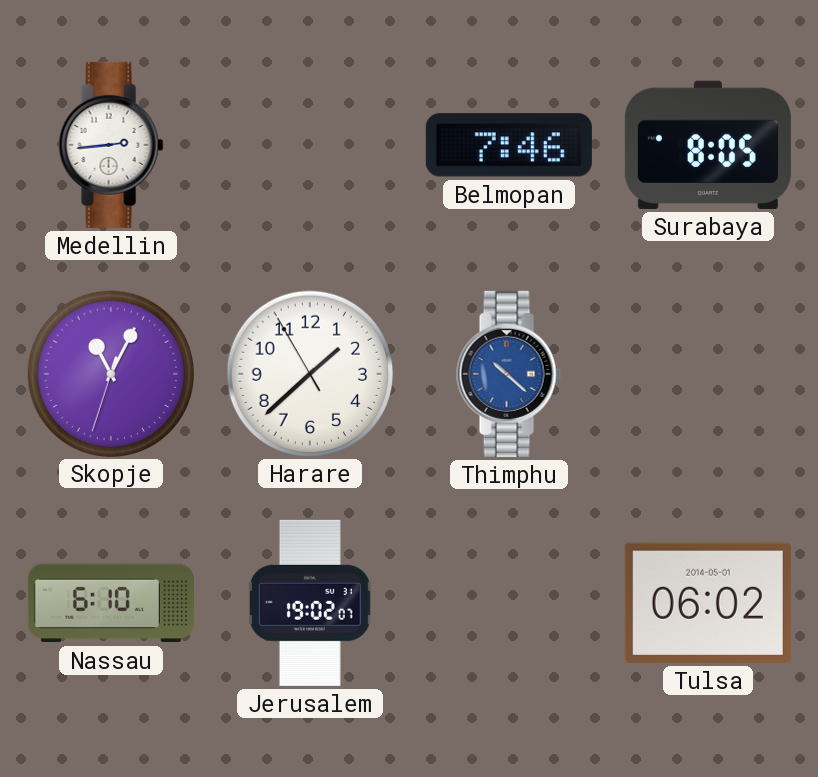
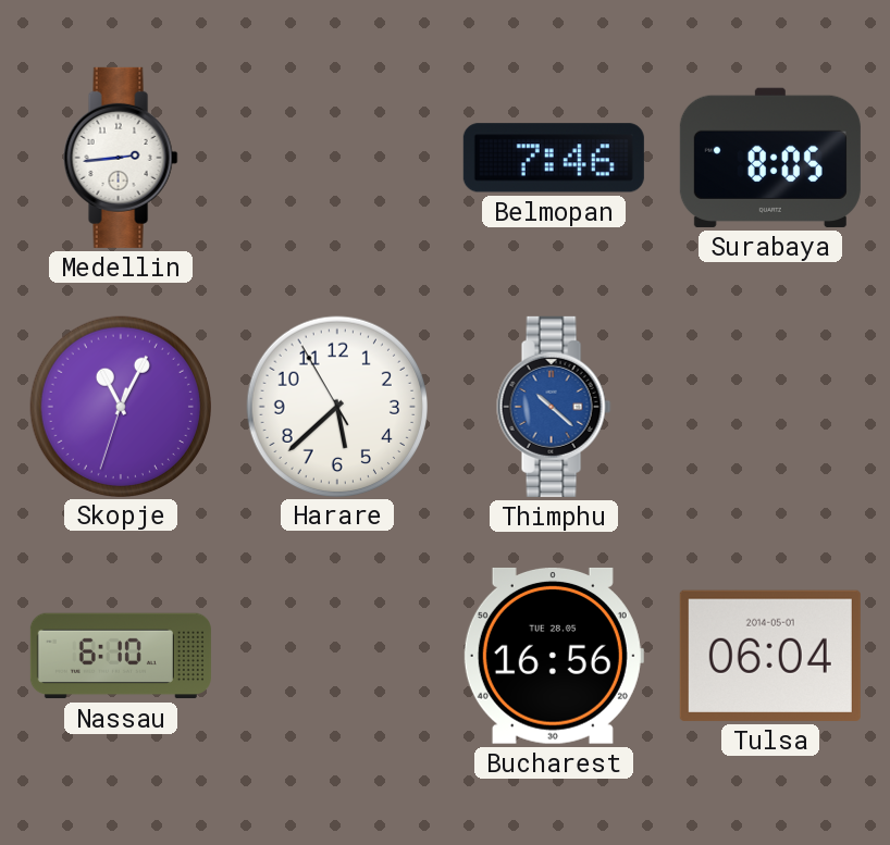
Harare: 1:37 -> 5:37
Jerusalem: 19:02 -> none
Bucharest: none -> 16:56
Tulsa: 06:02 -> 06:04
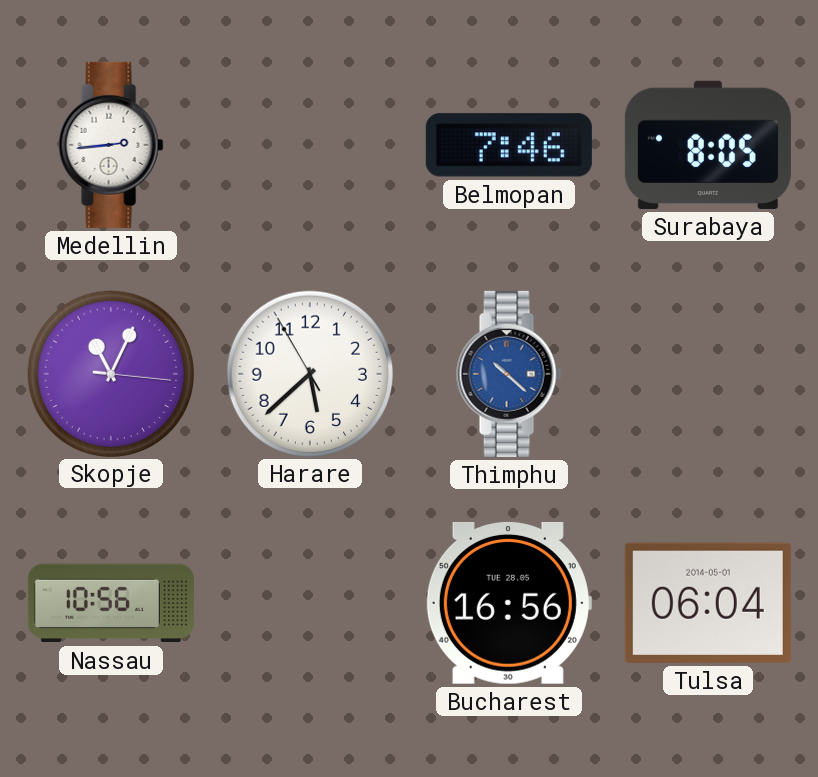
Skopje: 11:04:33 -> 11:04:16
Nassau: 6:10 -> 10:56
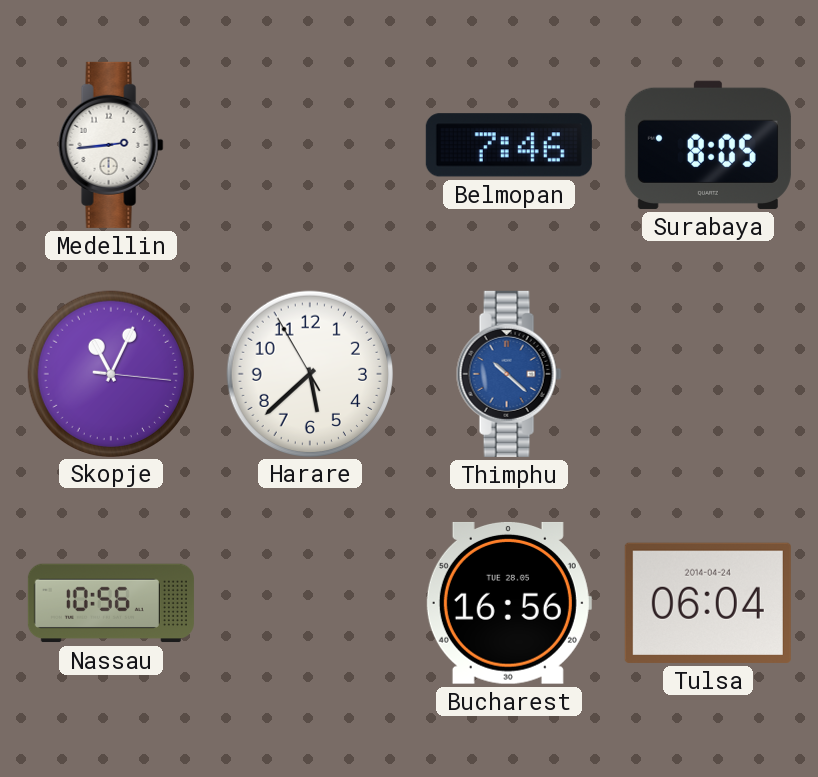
Tulsa date: 2014-05-01 -> 2014-04-24
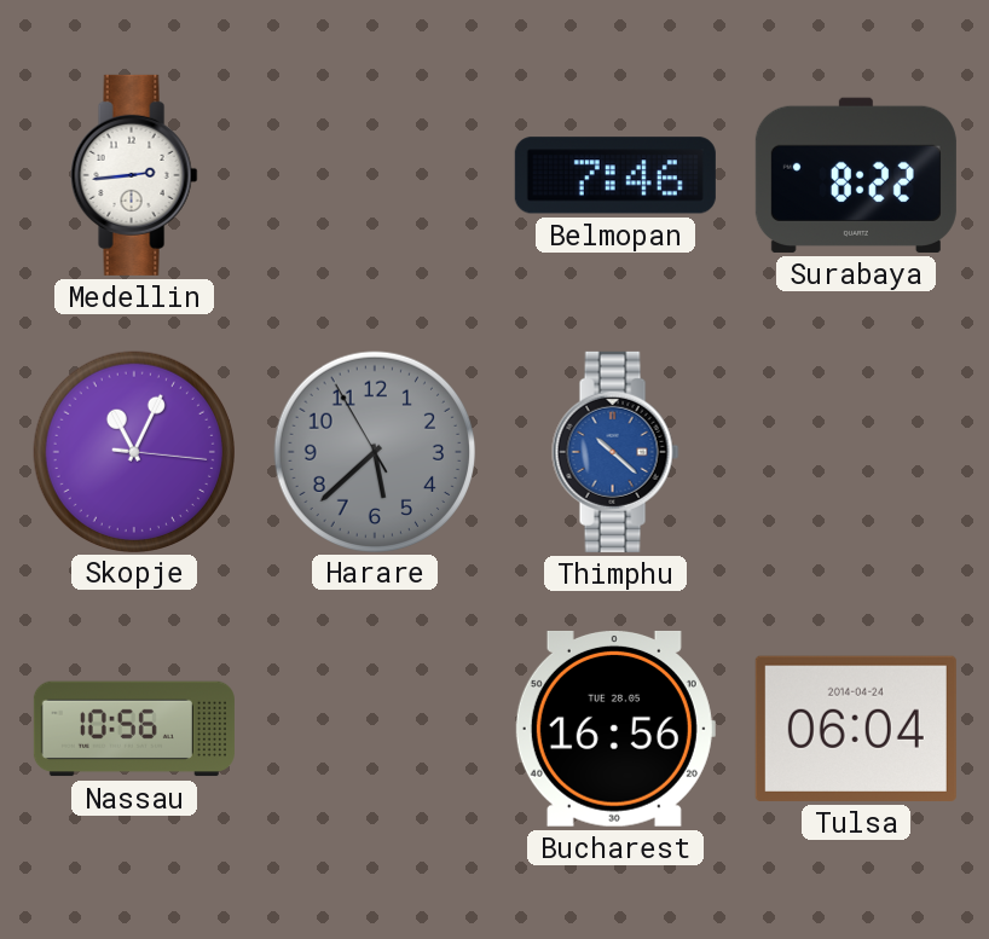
Surabaya: 8:05 -> 8:22
Harare dial: white -> grey
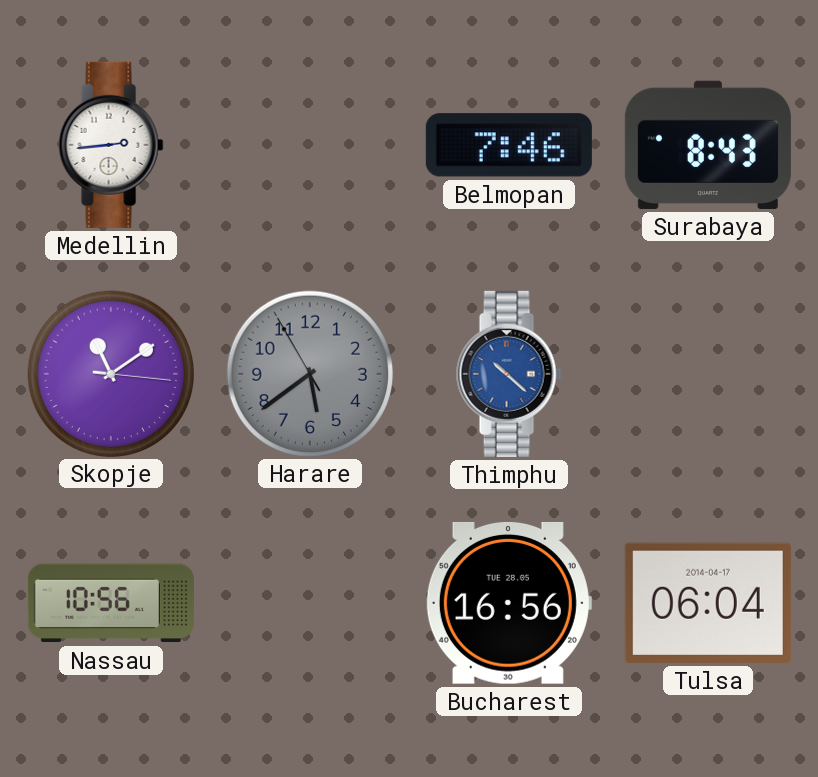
Surabaya: 8:22 -> 8:43
Skopje: 11:04 -> 11:09
Harare: 5:37 -> 5:38
Tulsa date: 2014-04-24 -> 2014-04-17
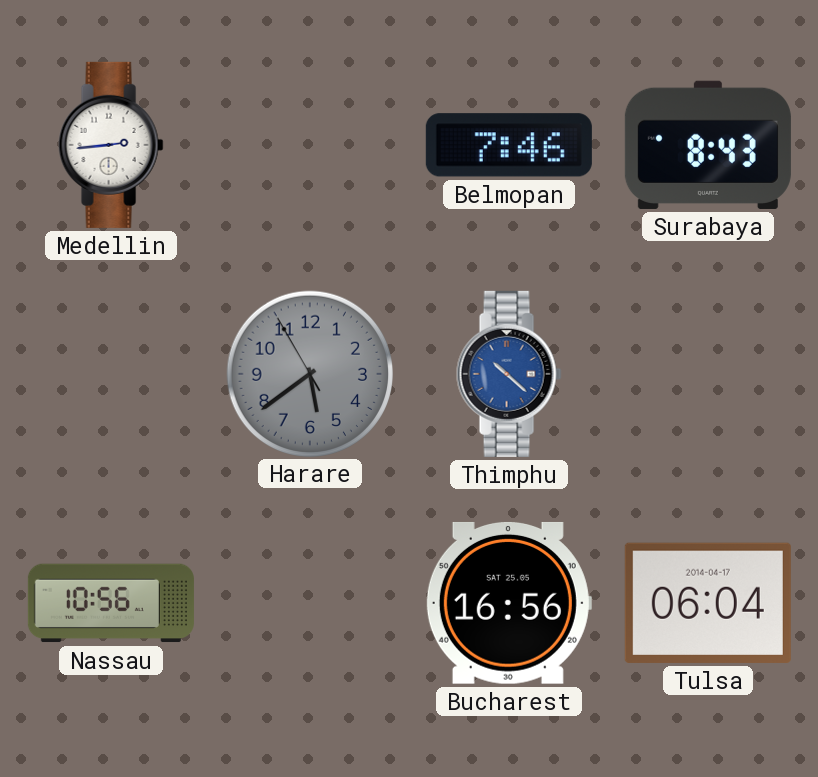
Skopje: 11:09 -> none
Bucharest date: TUE 28.05 -> SAT 25.05
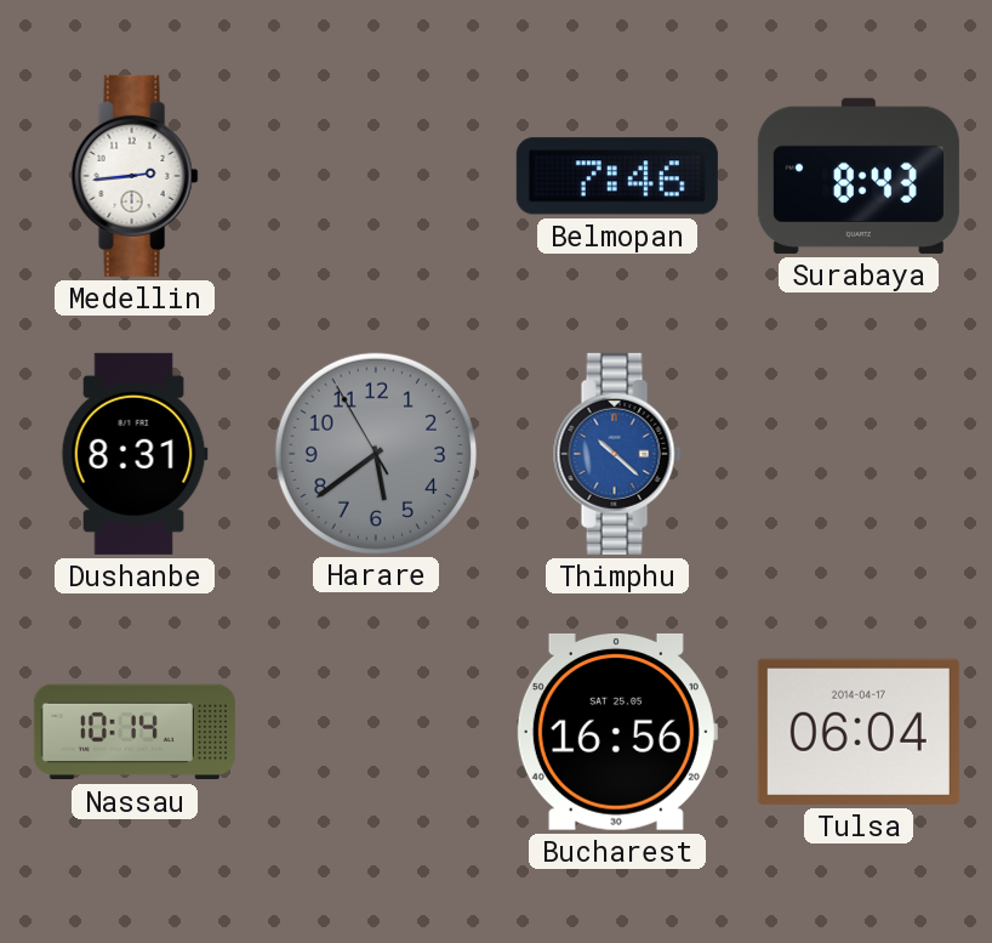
Dushanbe: none -> 8:31
Nassau: 10:56 -> 10:14
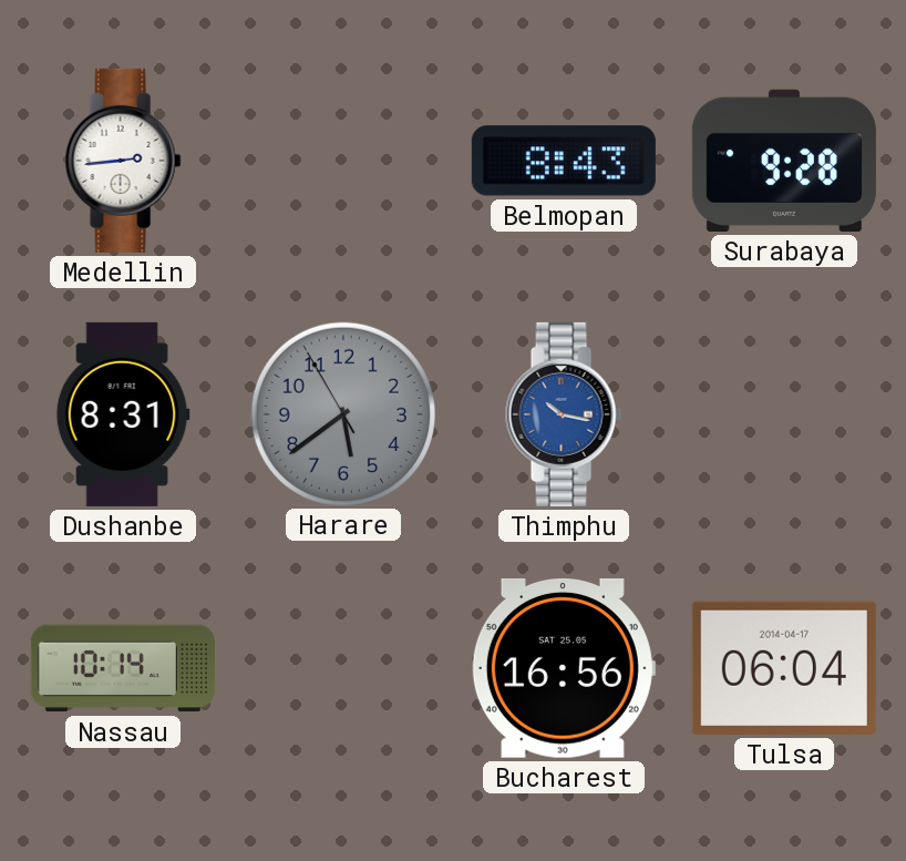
Belmopan: 7:46 -> 8:43
Surabaya: 8:43 -> 9:28
Thimphu: 10:22 -> 10:17
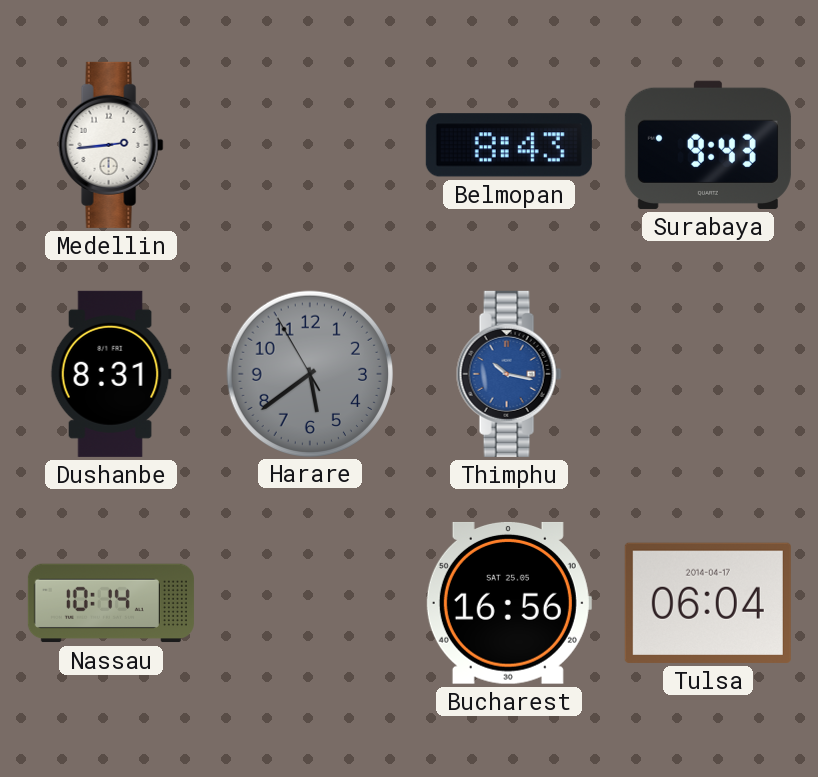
Surabaya: 9:28 -> 9:43
